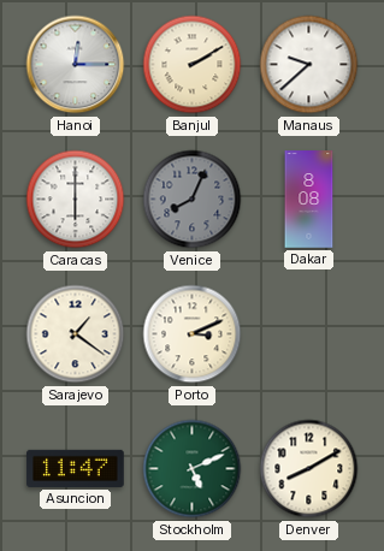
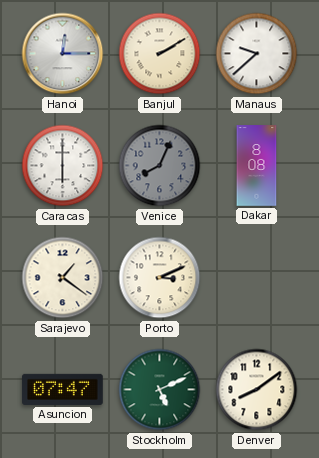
Asuncion: 11:47 -> 07:47
Denver: 8:10 -> 8:09
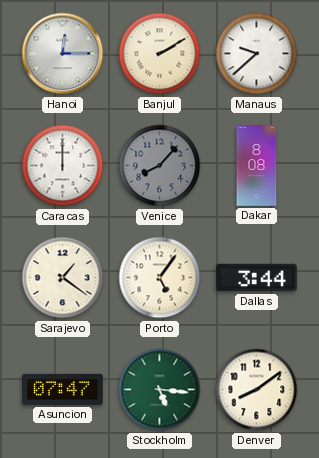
Caracas: 6:00 -> 12:00
Venice: 8:04 -> 8:07
Porto: 3:11 -> 5:06
Dallas: none -> 3:44
Stockholm: 5:11 -> 5:16
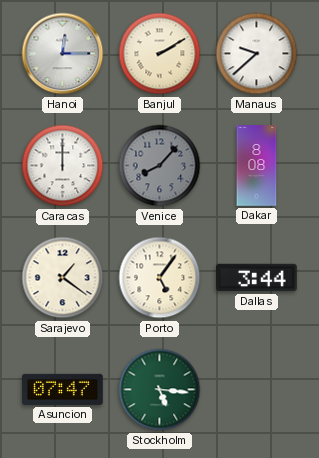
Denver: 8:09 -> none
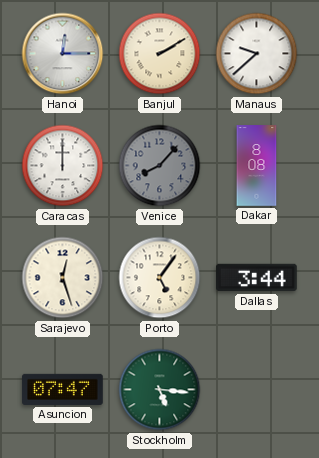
Sarajevo: 1:21 -> 12:27
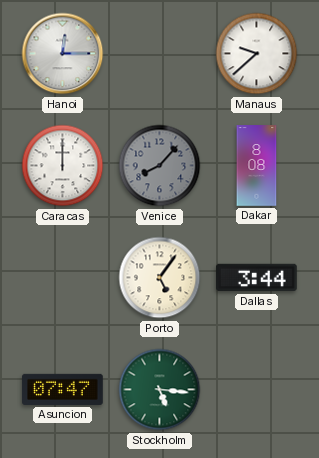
Banjul: 2:10 -> none
Sarajevo: 12:27 -> none
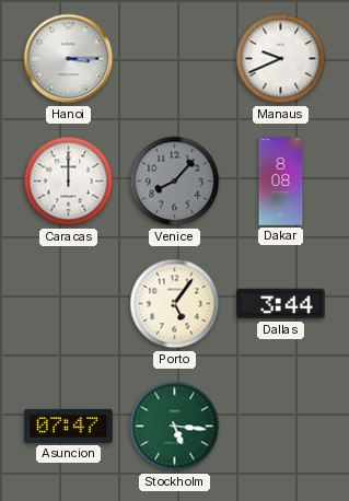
Hanoi: 12:15 -> 3:15
Manaus: 9:38 -> 9:41
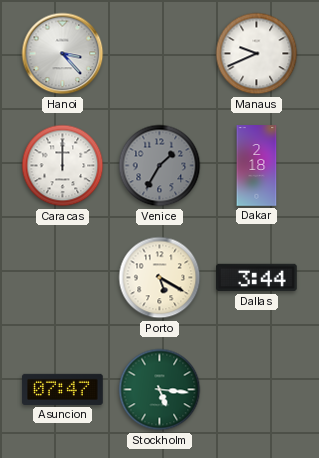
Hanoi: 3:15 -> 3:23
Venice: 8:07 -> 1:35
Dakar: 8:08 -> 2:18
Porto: 5:06 -> 5:20
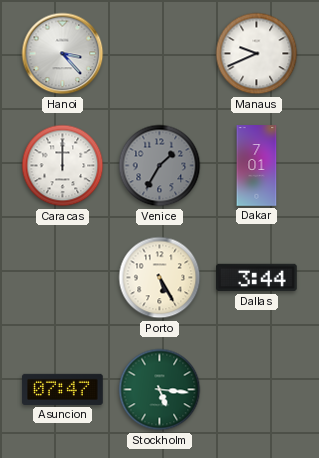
Dakar: 2:18 -> 7:01
Porto: 5:20 -> 5:25
